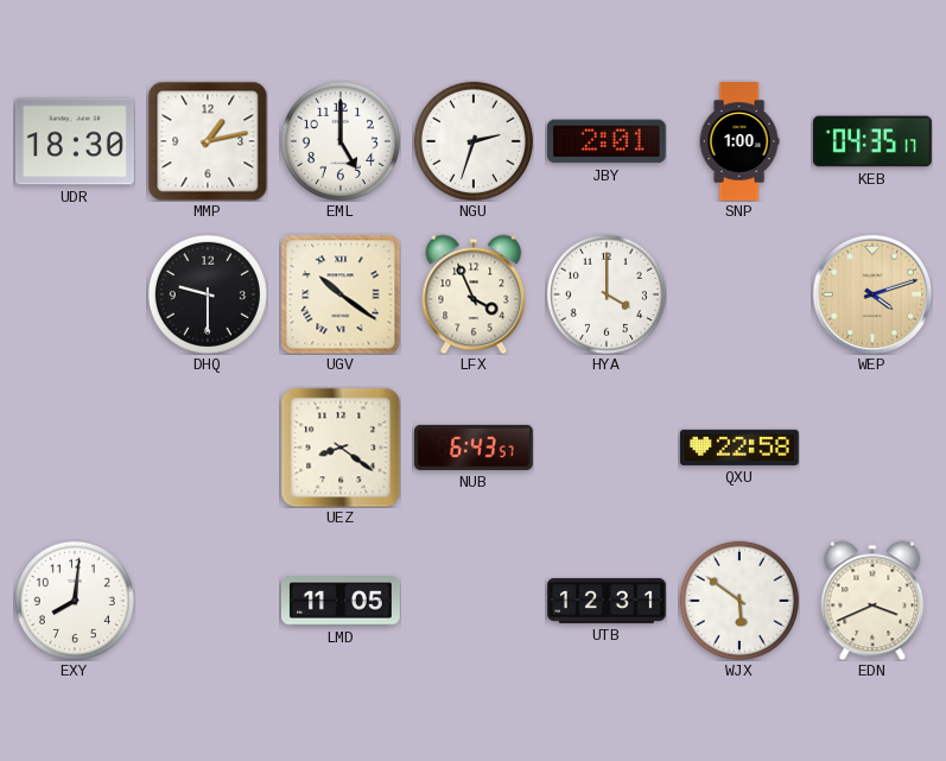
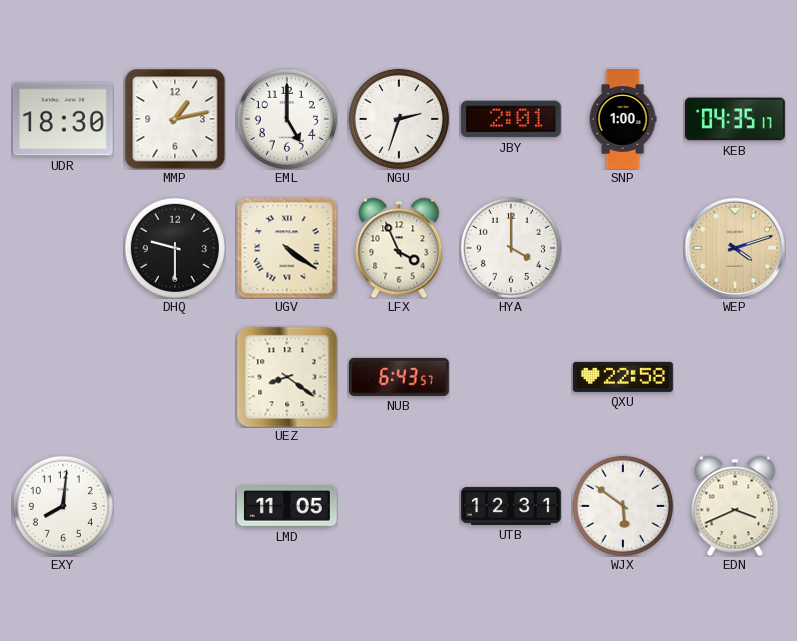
UGV: 10:21 -> 4:21
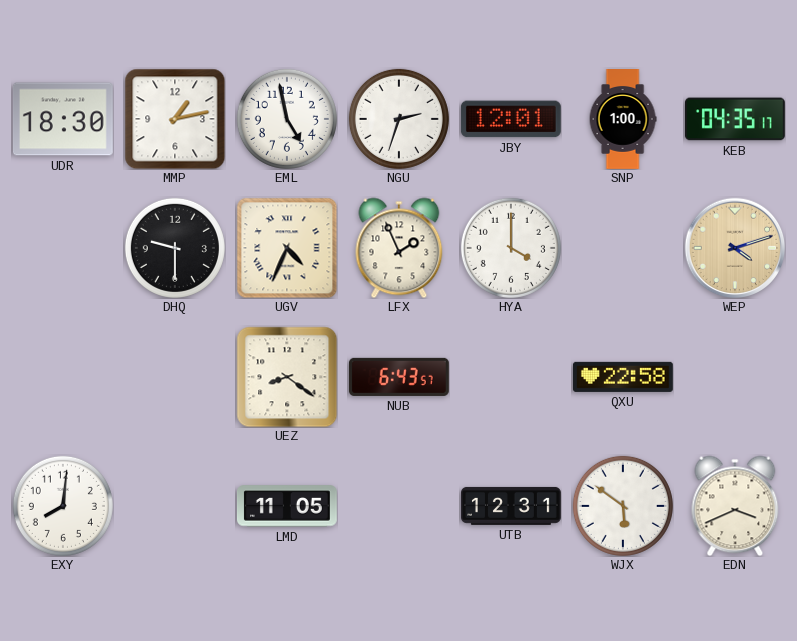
EML: 5:00 -> 4:58
JBY: 2:01 -> 12:01
UGV: 4:21 -> 4:34
LFX: 3:56 -> 1:56
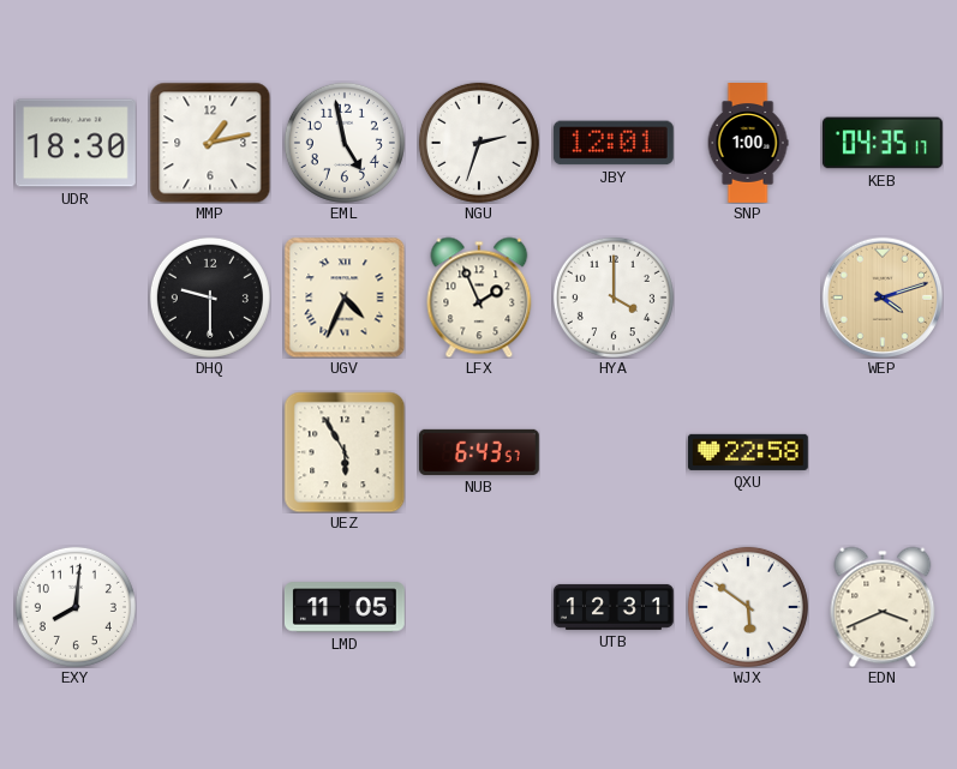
UEZ: 8:21 -> 5:55
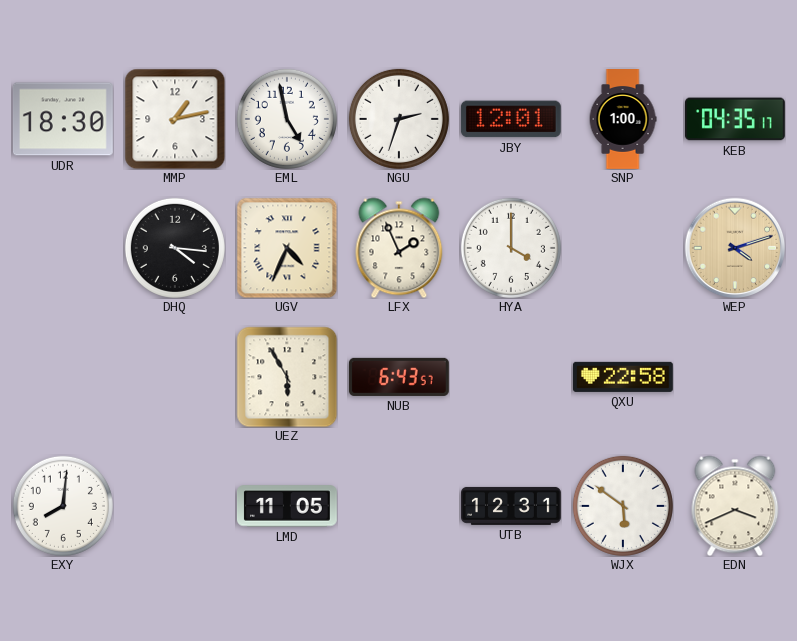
DHQ: 9:30 -> 4:16
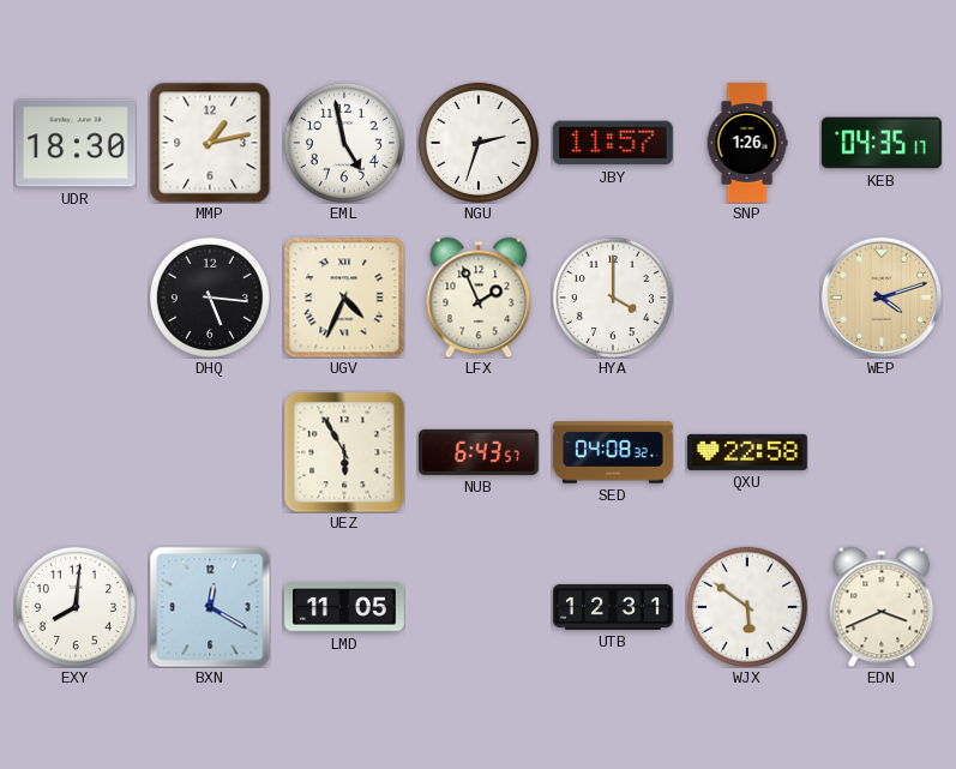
JBY: 12:01 -> 11:57
SNP: 1:00 -> 1:26
DHQ: 4:16 -> 5:16
SED: none -> 04:08
BXN: none -> 12:20
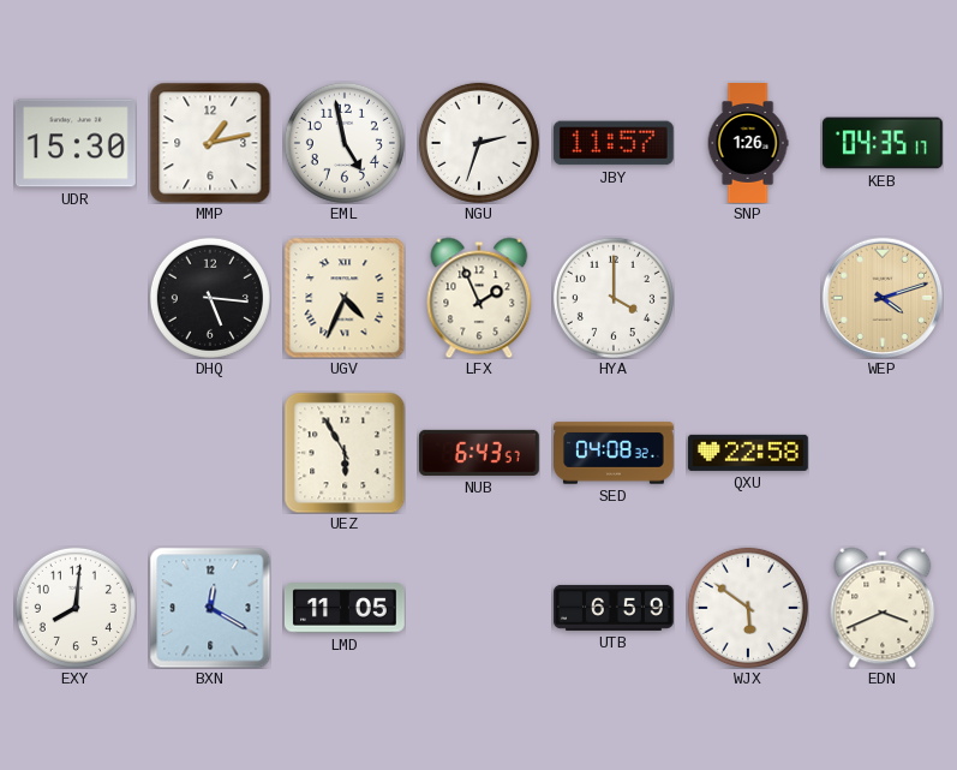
UDR: 18:30 -> 15:30
UTB: 12:31 -> 6:59
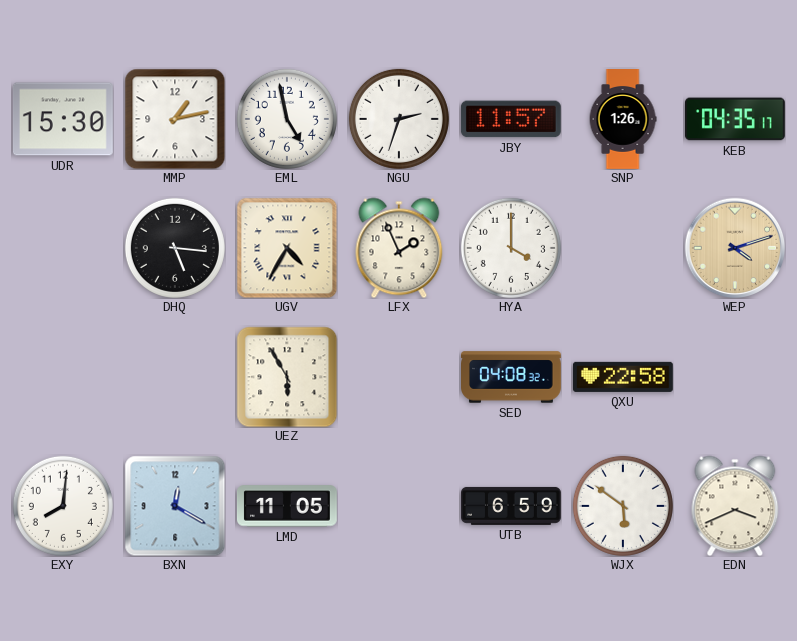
UGV: 4:34 -> 4:35
NUB: 6:43 -> none
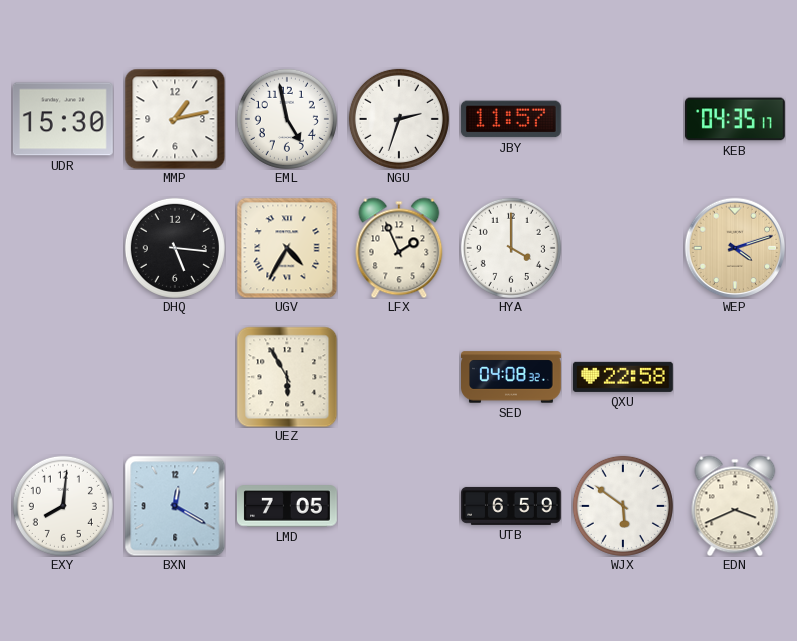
SNP: 1:26 -> none
LMD: 11:05 -> 7:05
